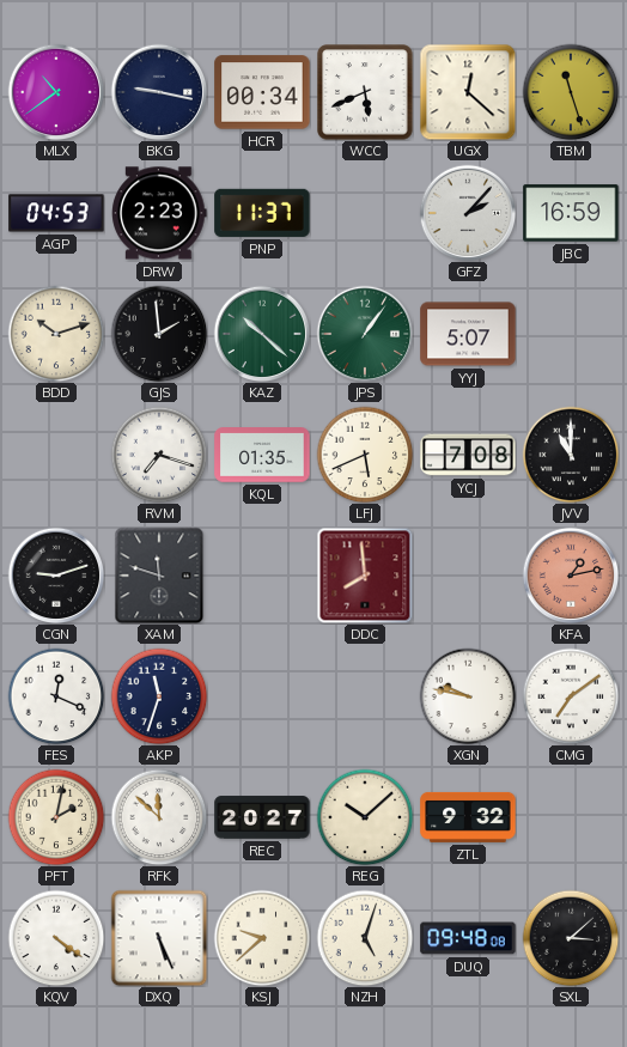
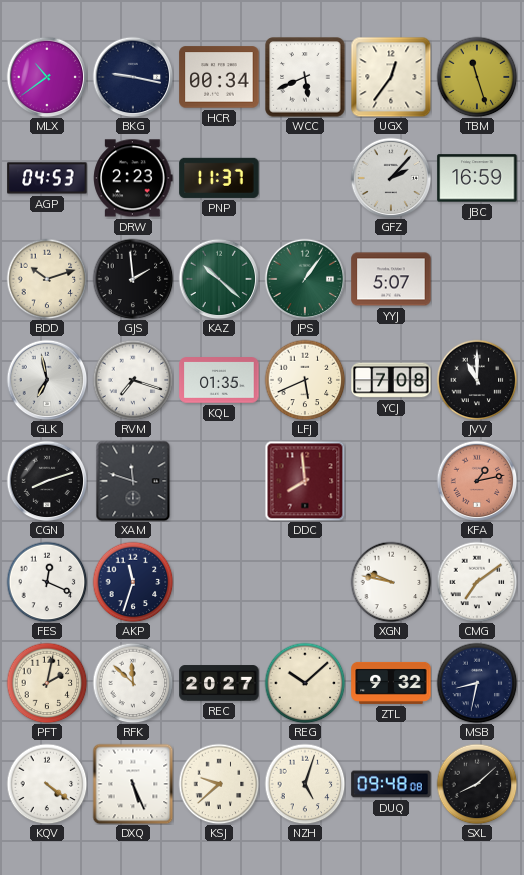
UGX: 12:22 -> 12:36
GLK: none -> 6:58
CGN: 9:12 -> 8:12
MSB: none -> 8:32
SXL: 3:08 -> 8:08
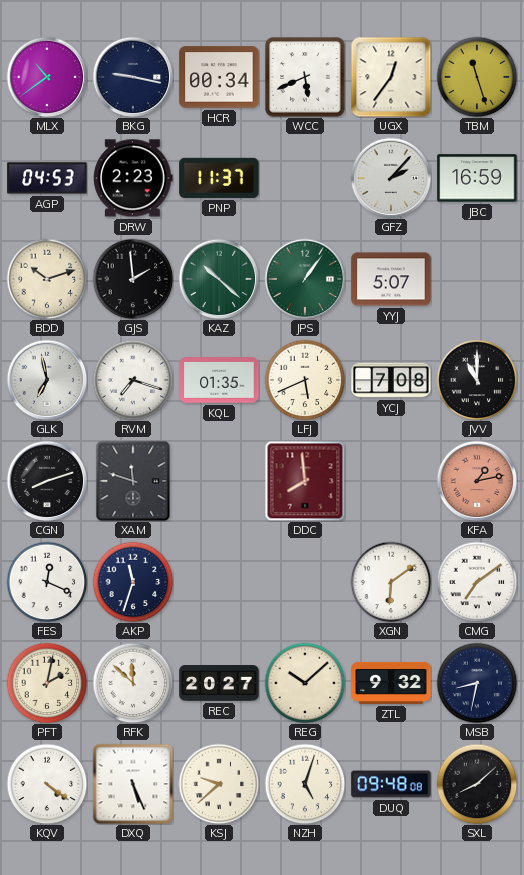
XGN: 9:47 -> 6:09
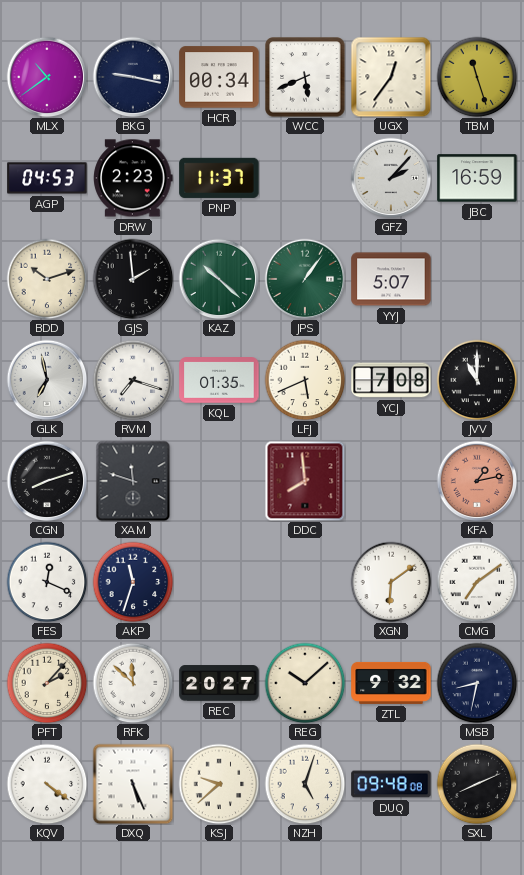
PFT: 2:02 -> 2:07
SXL: 8:08 -> 8:11
